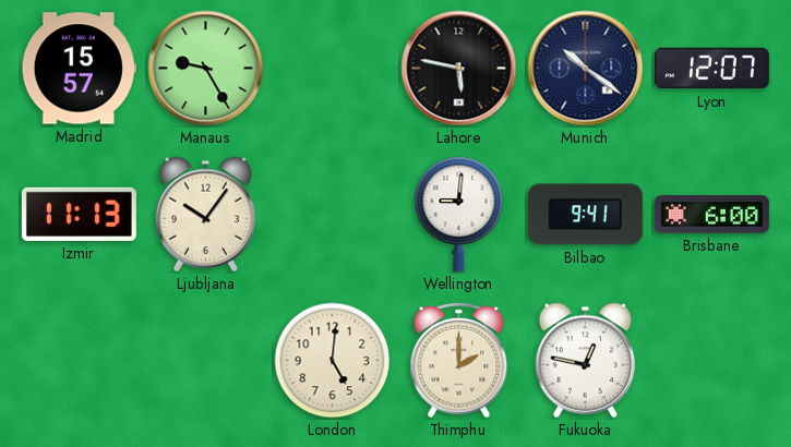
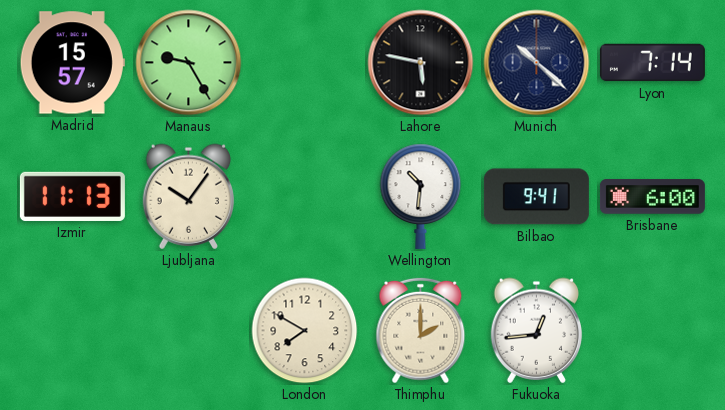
Munich: 10:21 -> 10:22
Lyon: 12:07 -> 7:14
Wellington: 9:01 -> 10:31
London: 5:01 -> 7:50
Fukuoka: 12:47 -> 12:44
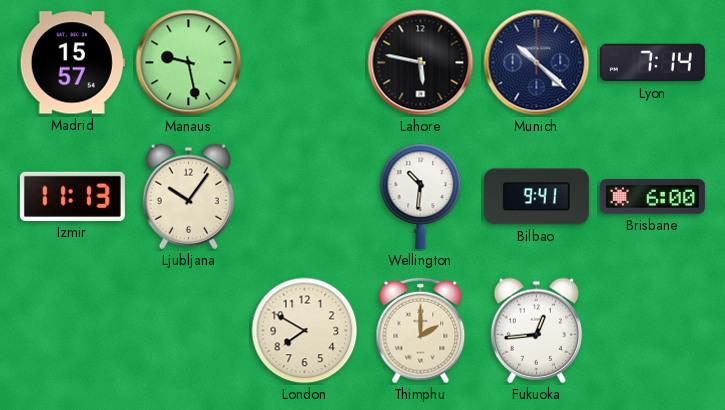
Manaus: 9:25 -> 9:28
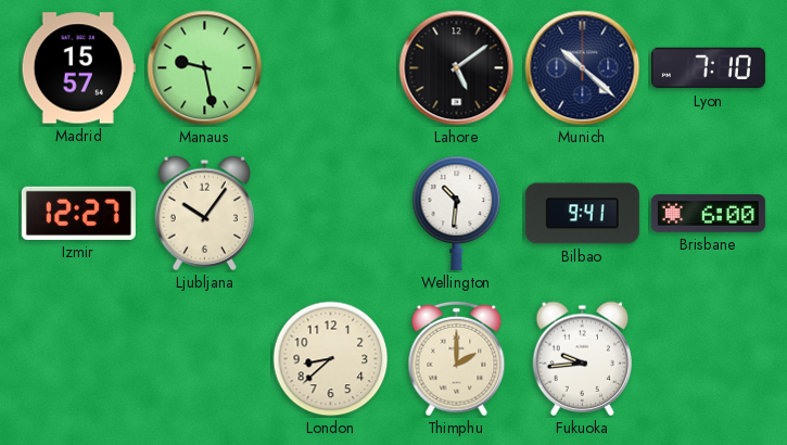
Lahore: 5:47 -> 5:09
Lyon: 7:14 -> 7:10
Izmir: 11:13 -> 12:27
London: 7:50 -> 8:38
Fukuoka: 12:44 -> 9:44
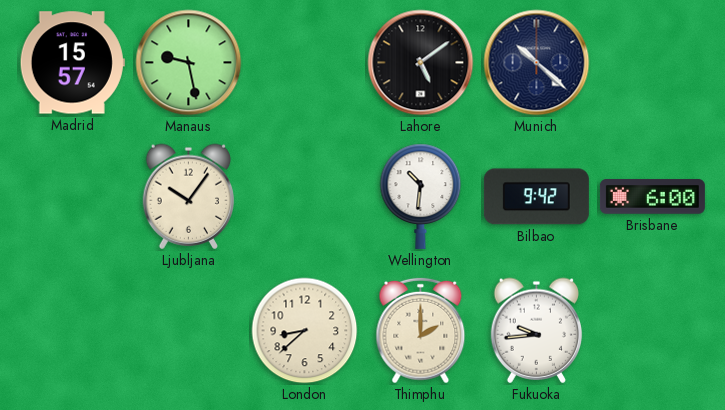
Lyon: 7:10 -> none
Izmir: 12:27 -> none
Bilbao: 9:41 -> 9:42
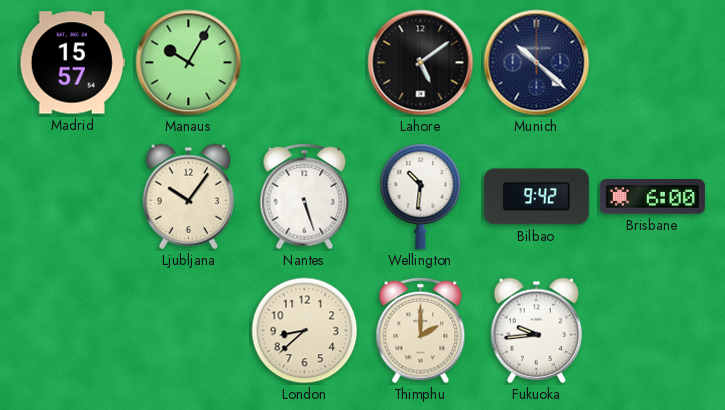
Manaus: 9:28 -> 10:05
Nantes: none -> 5:27
